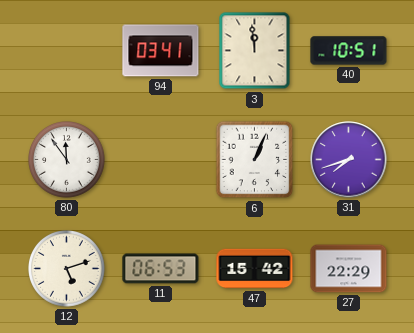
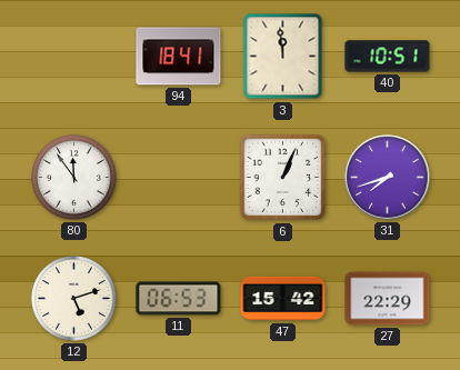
94: 03:41 -> 18:41
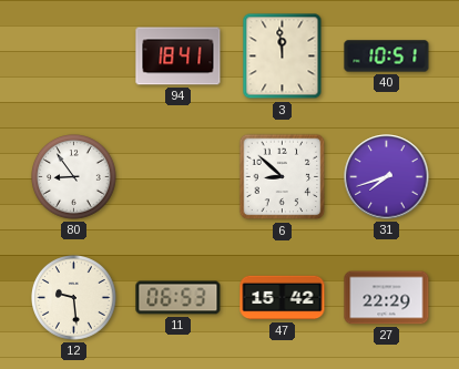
80: 11:54 -> 8:54
6: 1:04 -> 8:52
12: 5:12 -> 9:29
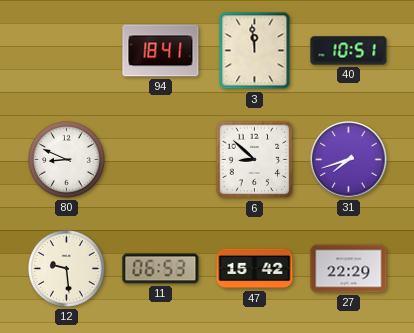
80: 8:54 -> 8:49
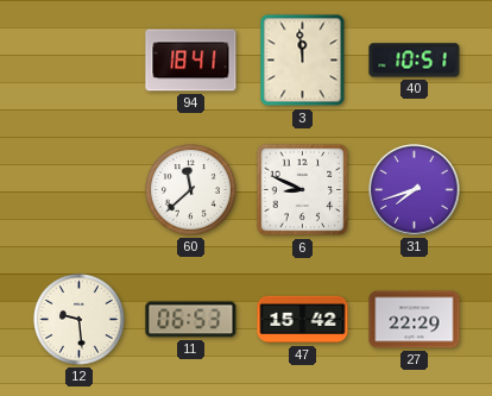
80: 8:49 -> none
60: none -> 11:38
6: 8:52 -> 8:49
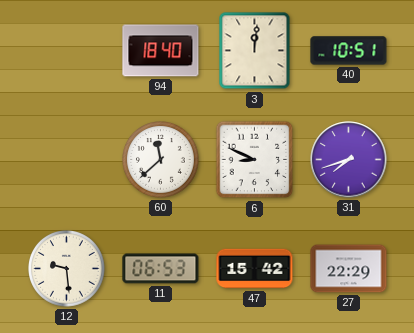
94: 18:41 -> 18:40
3: 11:59 -> 12:01
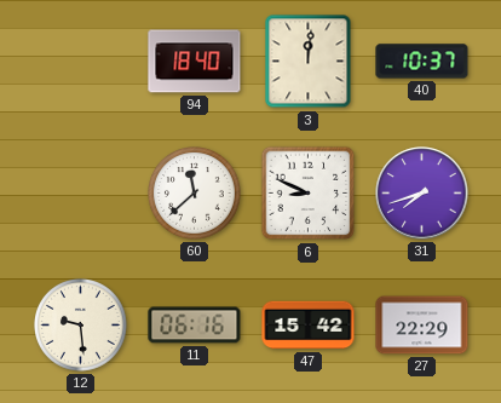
40: 10:51 -> 10:37
11: 06:53 -> 06:16
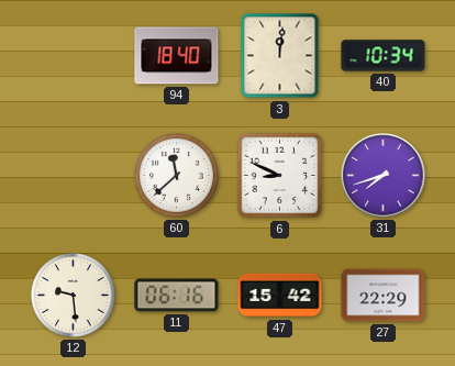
40: 10:37 -> 10:34
